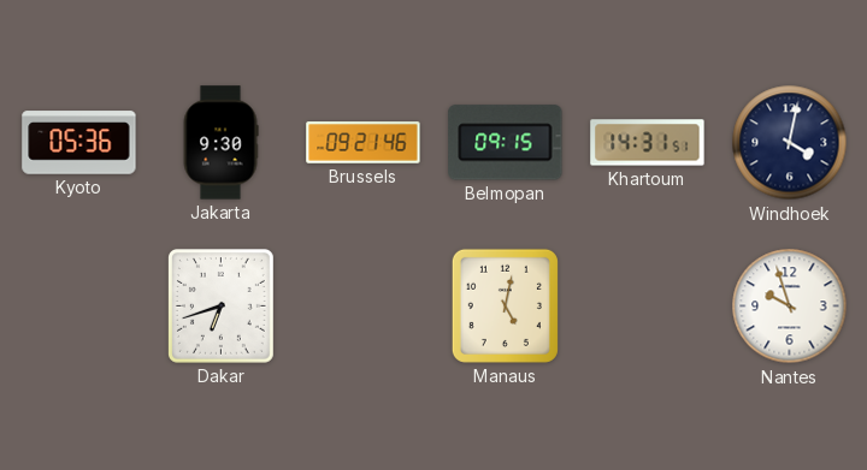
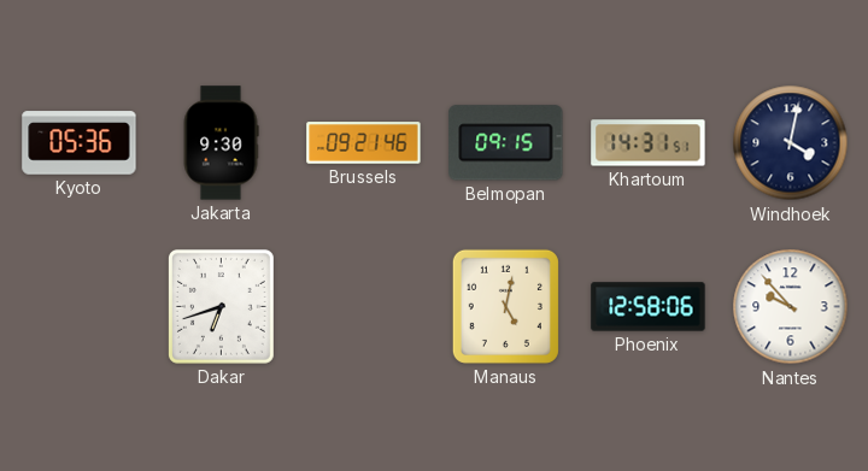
Phoenix: none -> 12:58
Nantes: 9:57 -> 9:53
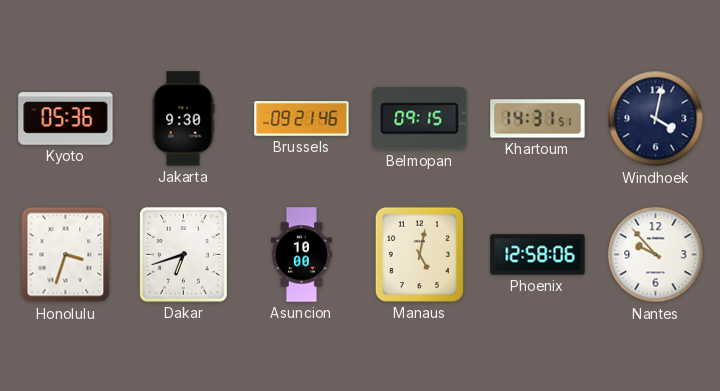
Honolulu: none -> 3:33
Asuncion: none -> 10:00
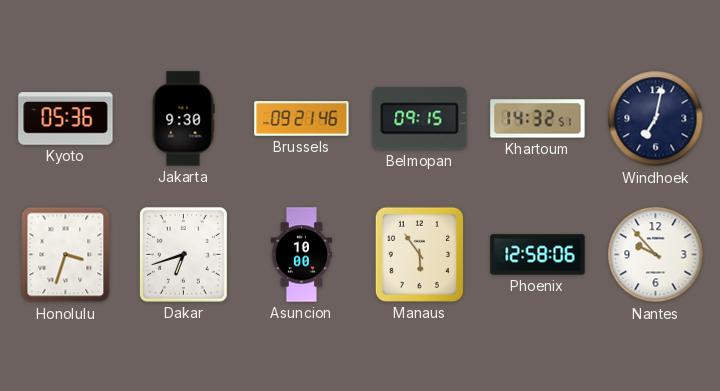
Khartoum: 14:31 -> 14:32
Windhoek: 4:02 -> 7:02
Manaus: 5:02 -> 5:54
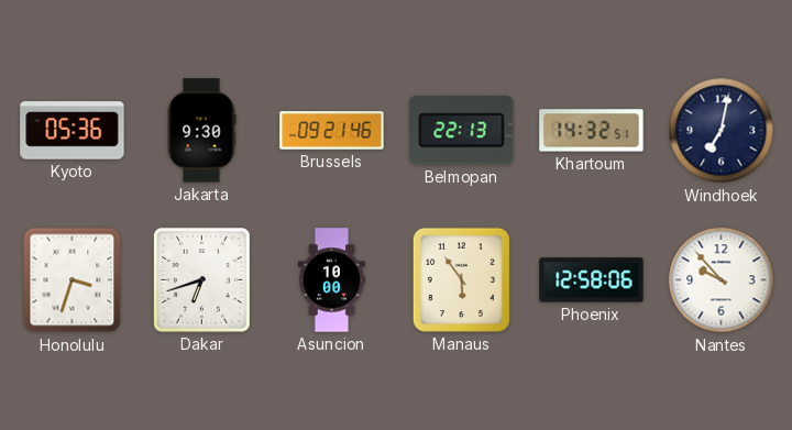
Belmopan: 09:15 -> 22:13
